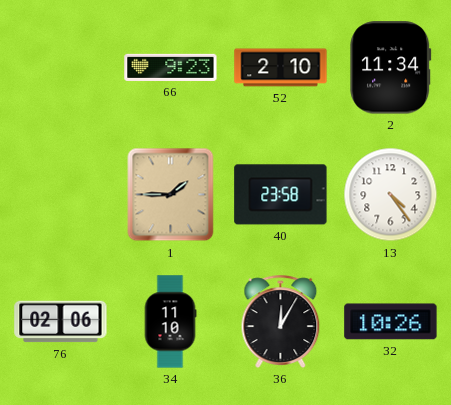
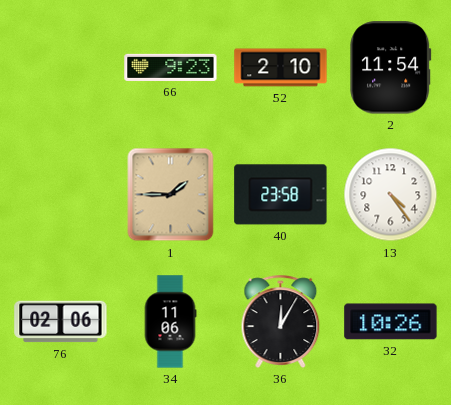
2: 11:34 -> 11:54
34: 11:10 -> 11:06
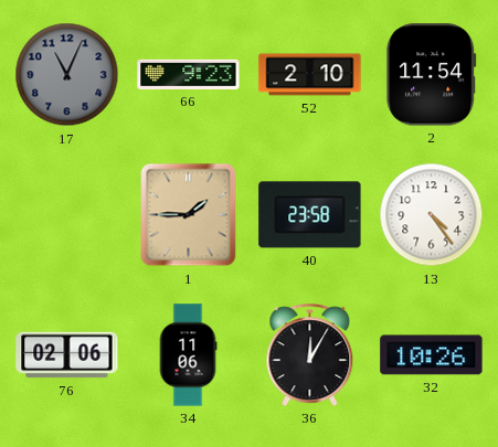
17: none -> 11:04
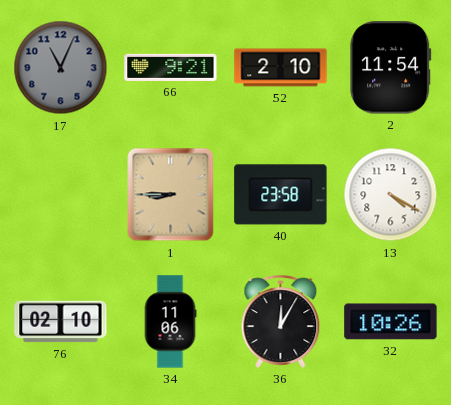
66: 9:23 -> 9:21
1: 1:45 -> 8:45
13: 4:24 -> 4:20
76: 02:06 -> 02:10
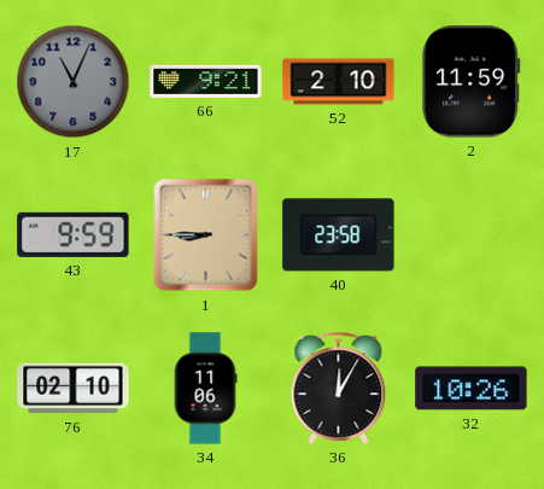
2: 11:54 -> 11:59
43: none -> 9:59
13: 4:20 -> none
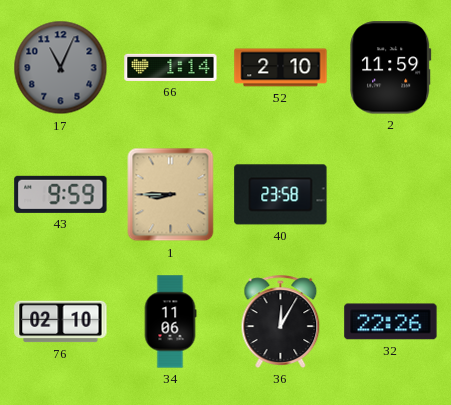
66: 9:21 -> 1:14
32: 10:26 -> 22:26
